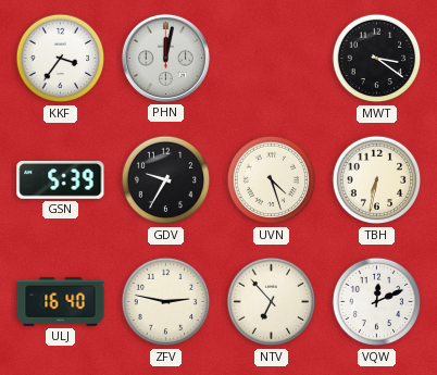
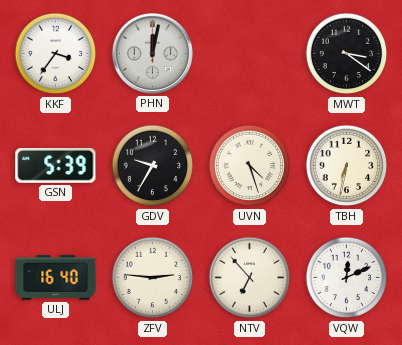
ZFV: 2:47 -> 2:46
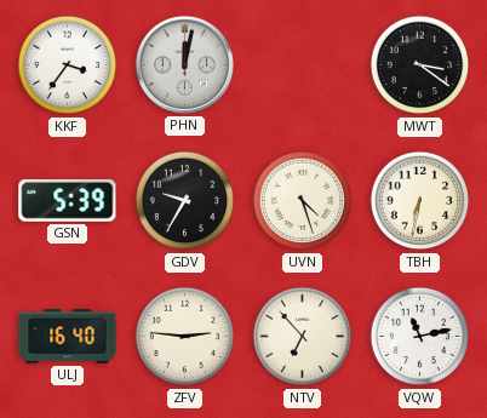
VQW: 12:11 -> 11:13
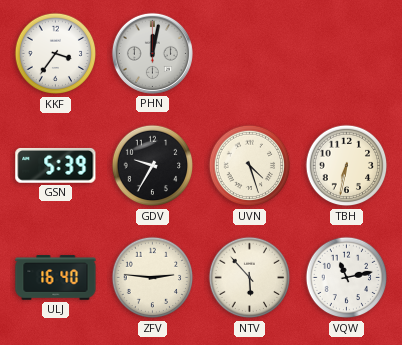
MWT: 3:21 -> none
NTV: 6:53 -> 5:53
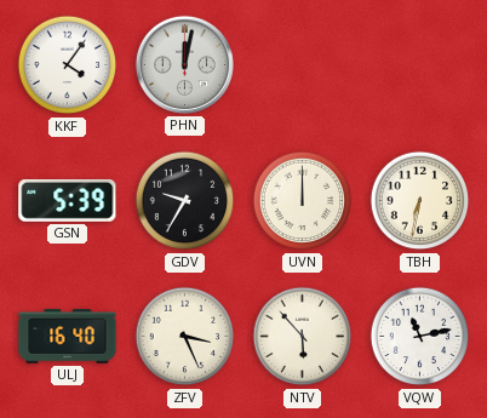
KKF: 3:36 -> 4:06
UVN: 4:27 -> 12:00
ZFV: 2:46 -> 3:26
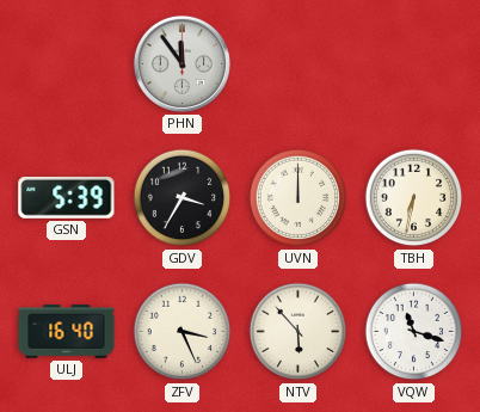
KKF: 4:06 -> none
PHN: 12:02 -> 11:54
GDV: 9:35 -> 3:35
VQW: 11:13 -> 11:18
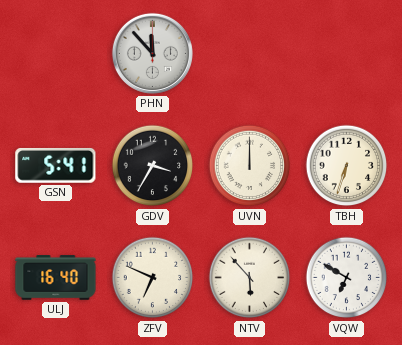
PHN: 11:54 -> 11:53
GSN: 5:39 -> 5:41
TBH: 6:32 -> 6:33
ZFV: 3:26 -> 6:49
VQW: 11:18 -> 6:50
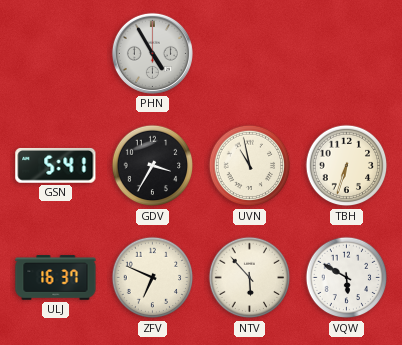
PHN: 11:53 -> 4:55
UVN: 12:00 -> 10:58
ULJ: 16:40 -> 16:37
VQW: 6:50 -> 5:50
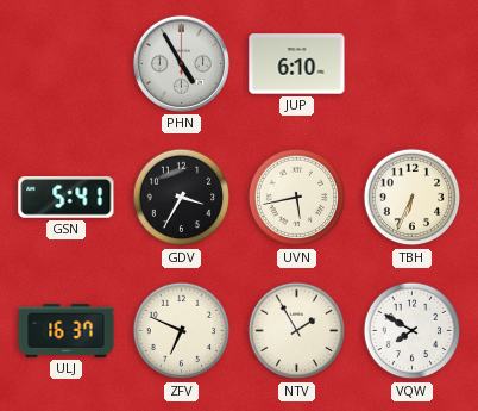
JUP: none -> 6:10
UVN: 10:58 -> 5:43
TBH: 6:33 -> 6:34
NTV: 5:53 -> 1:55
VQW: 5:50 -> 7:50
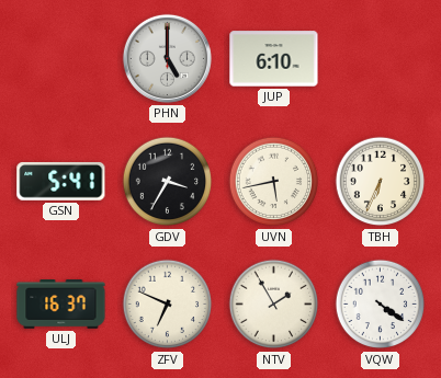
PHN: 4:55 -> 5:00
VQW: 7:50 -> 4:21
